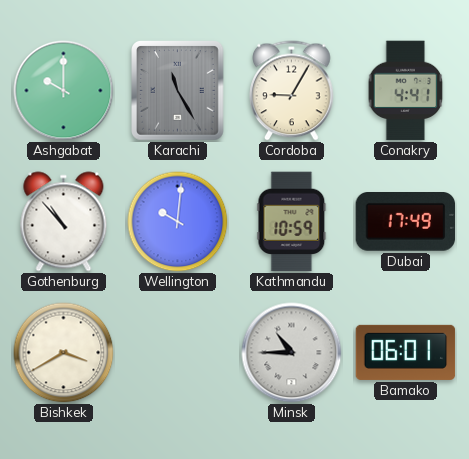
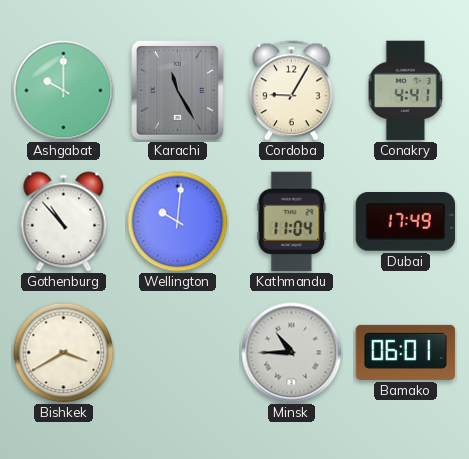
Kathmandu: 10:59 -> 11:04
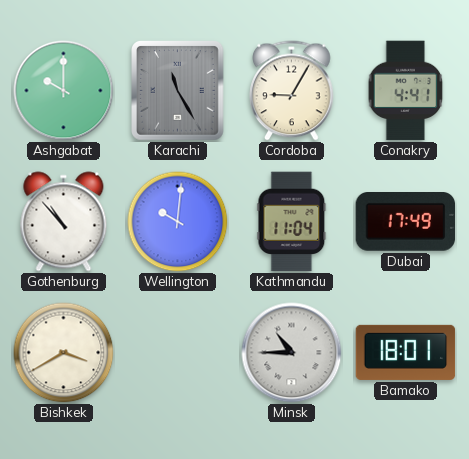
Bamako: 06:01 -> 18:01
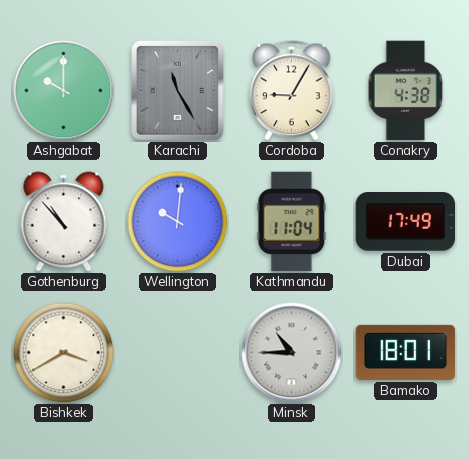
Conakry: 4:41 -> 4:38
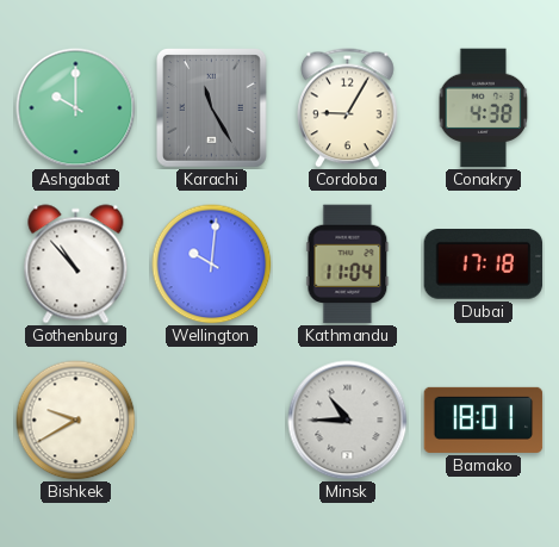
Dubai: 17:49 -> 17:18
Bishkek: 3:40 -> 9:40
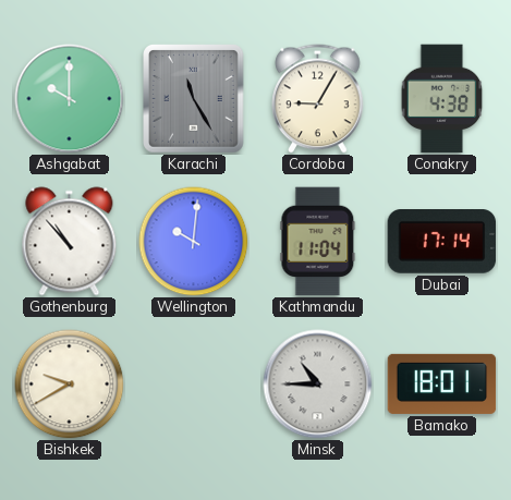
Dubai: 17:18 -> 17:14
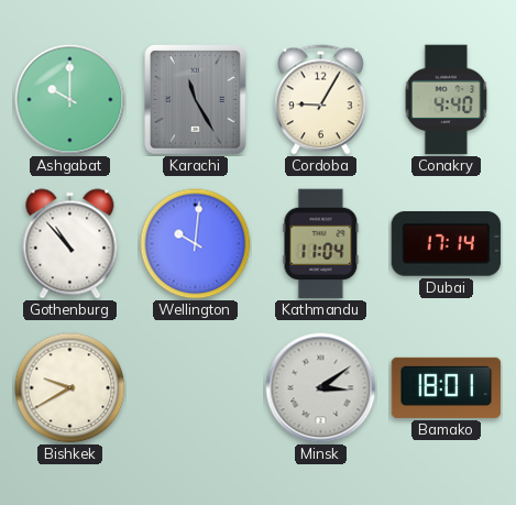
Conakry: 4:38 -> 4:40
Minsk: 10:45 -> 3:09
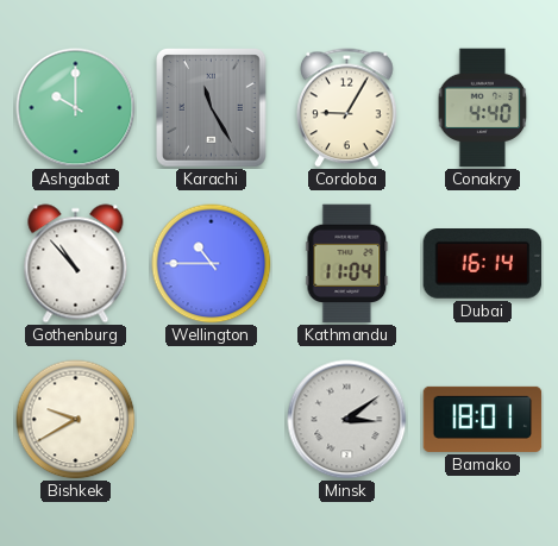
Wellington: 10:01 -> 10:45
Dubai: 17:14 -> 16:14
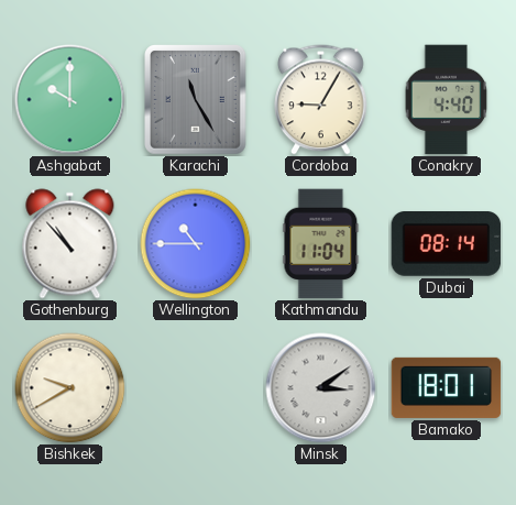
Dubai: 16:14 -> 08:14
